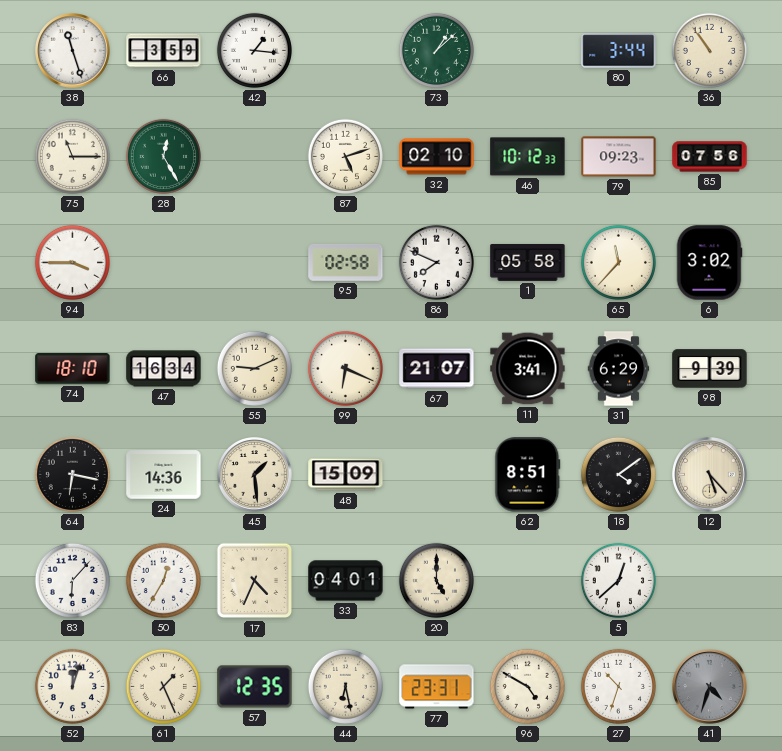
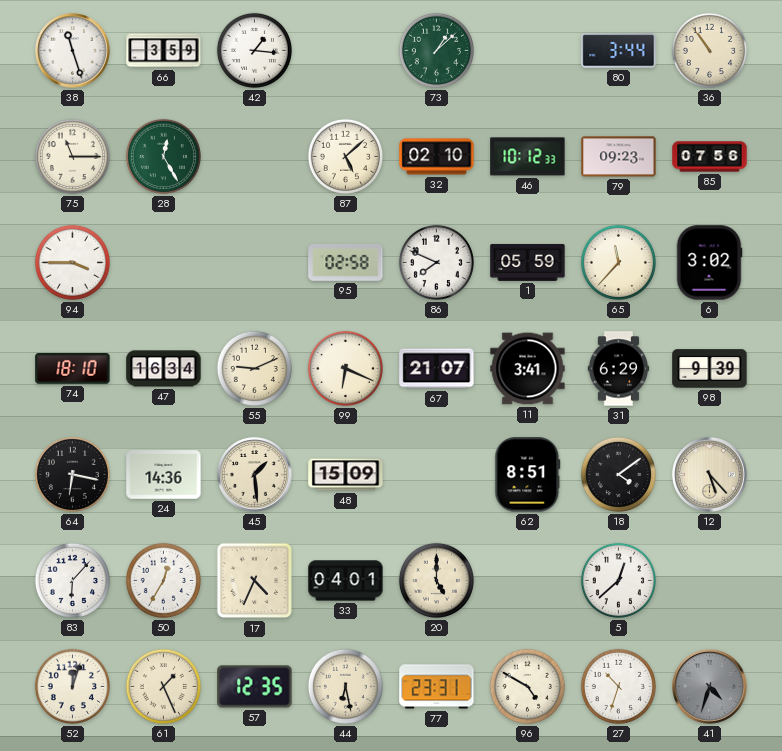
87: 5:12 -> 5:08
1: 05:58 -> 05:59
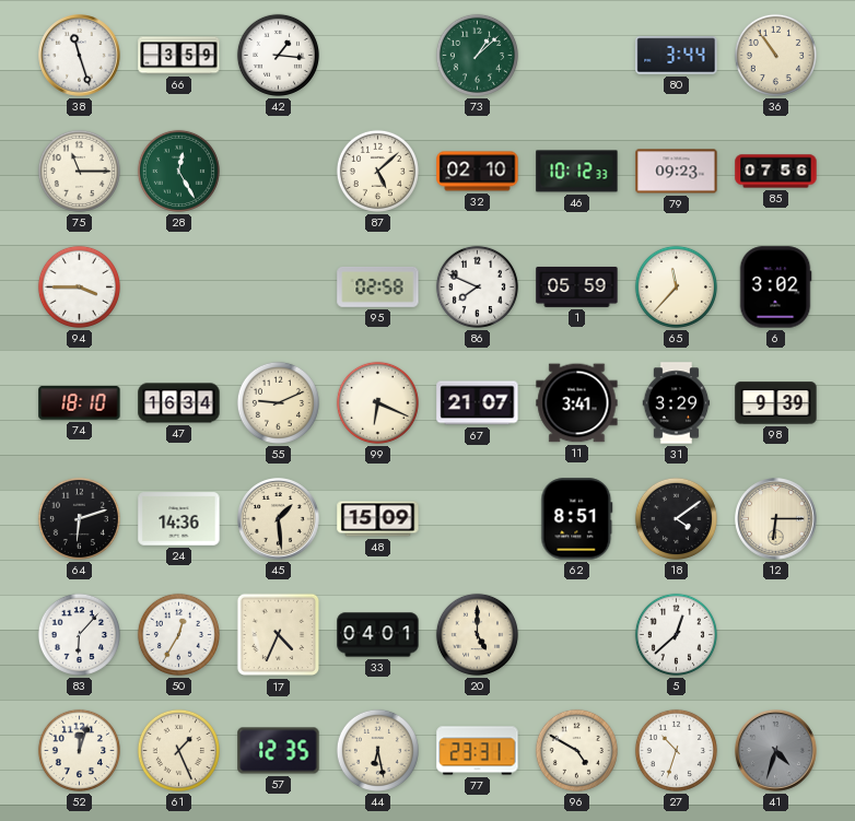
31: 6:29 -> 3:29
64: 6:17 -> 6:12
12: 5:23 -> 6:15
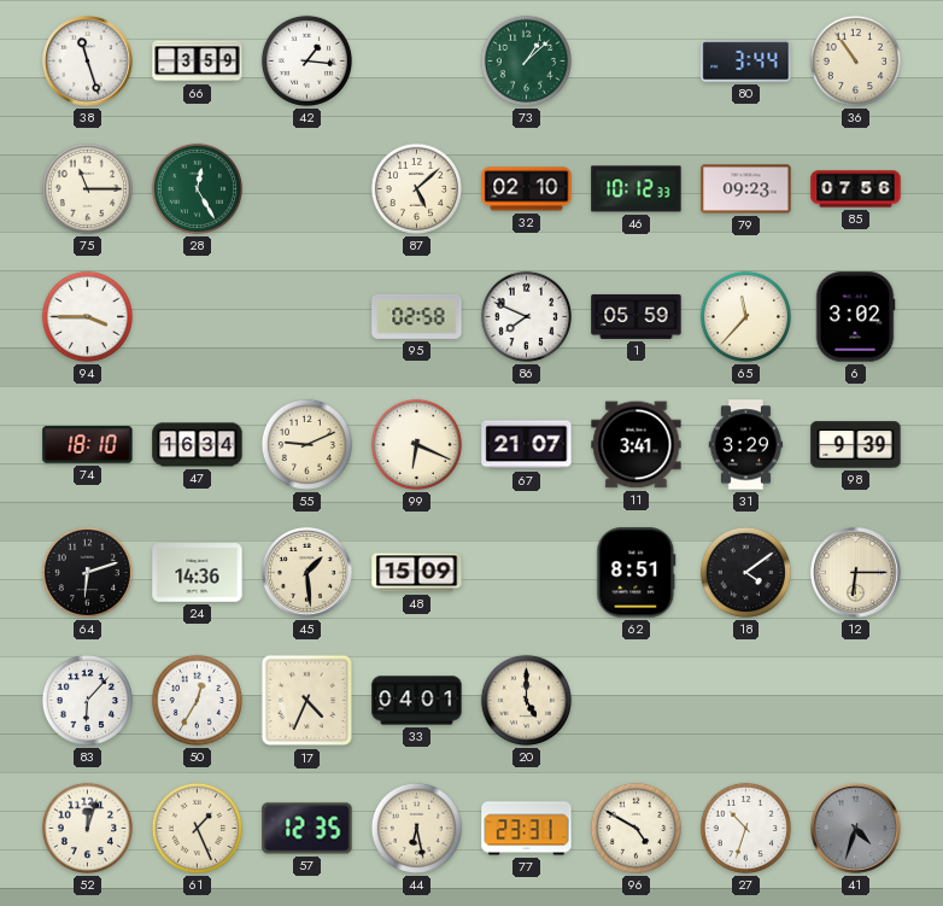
5: 12:38 -> none
